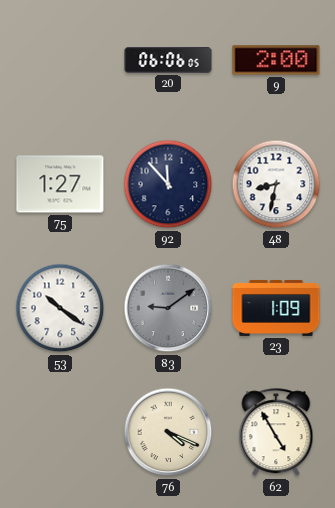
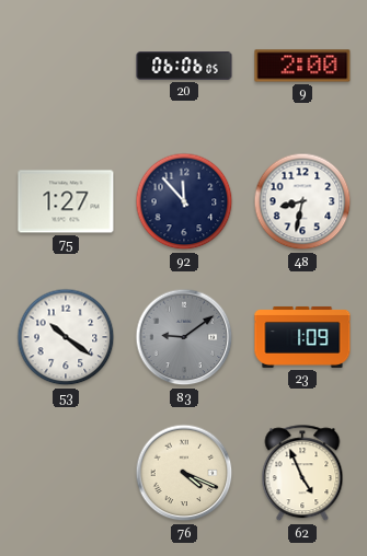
62: 4:55 -> 4:56
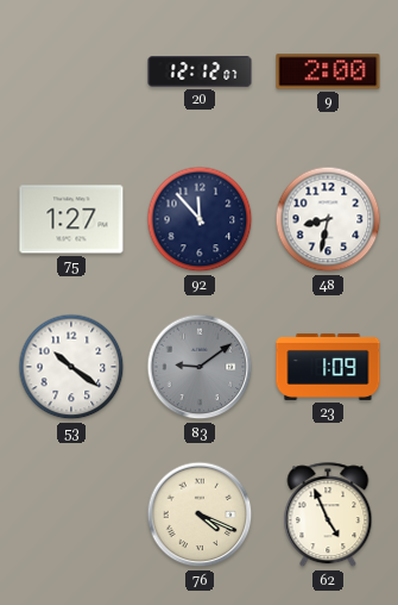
20: 06:06 -> 12:12
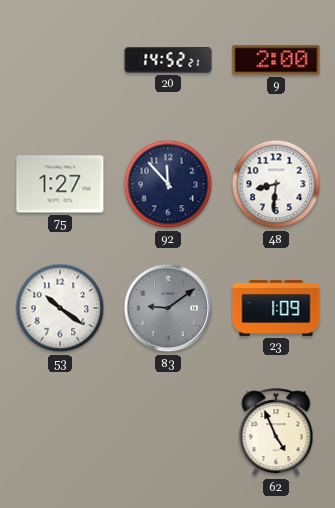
20: 12:12 -> 14:52
48: 8:32 -> 8:31
76: 4:19 -> none
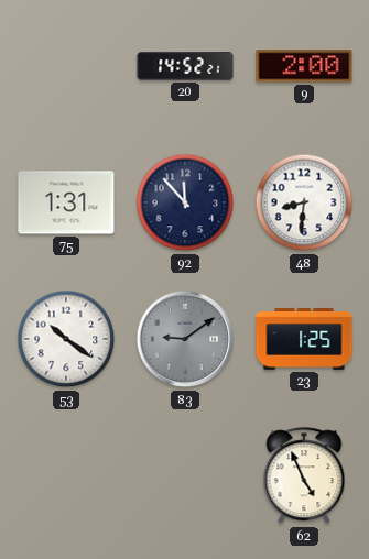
75: 1:27 -> 1:31
23: 1:09 -> 1:25
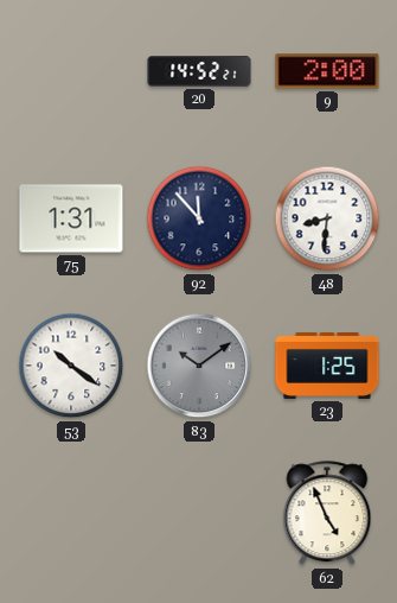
83: 9:09 -> 10:09
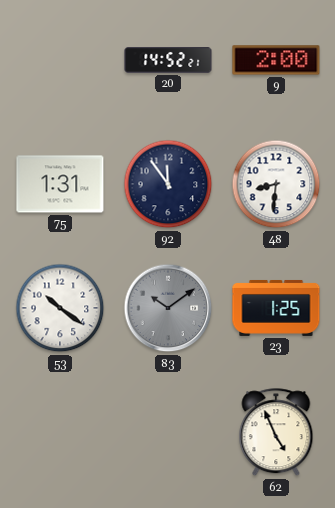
92: 11:53 -> 11:54
